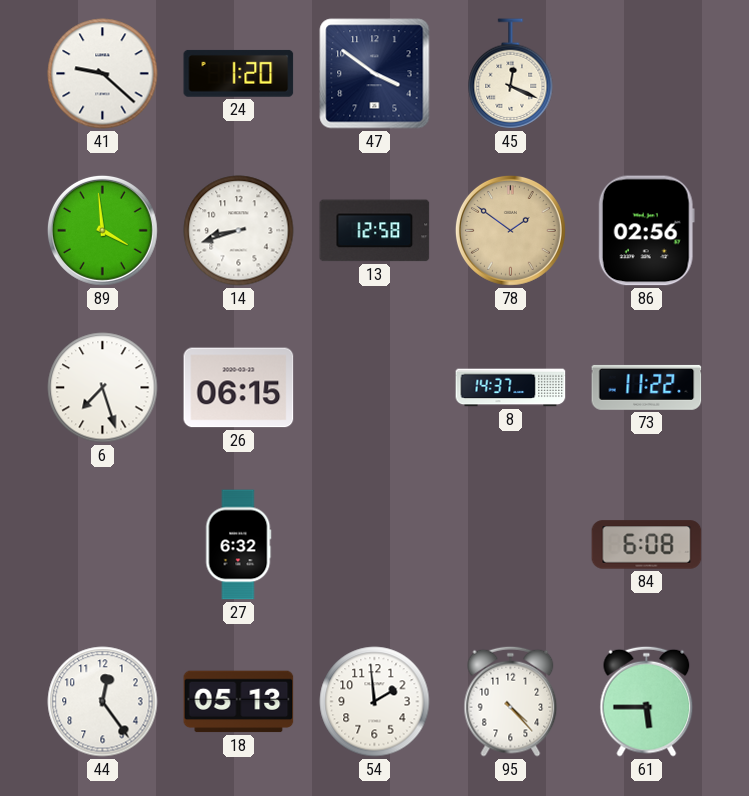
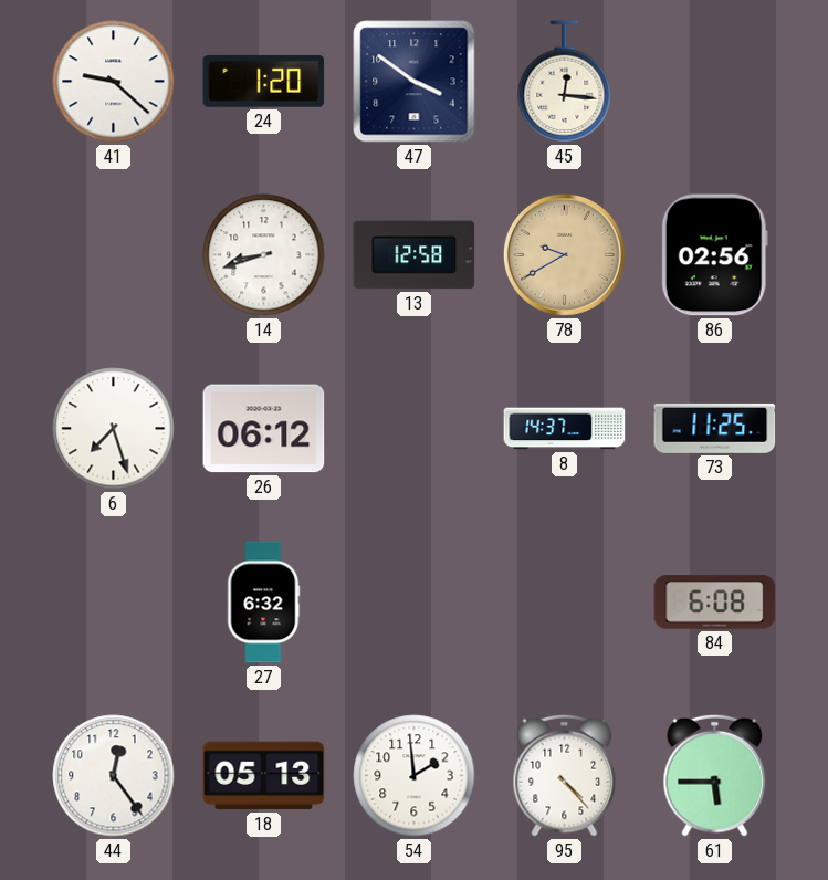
45: 12:19 -> 12:16
89: 3:59 -> none
78: 1:51 -> 9:40
26: 06:15 -> 06:12
73: 11:22 -> 11:25
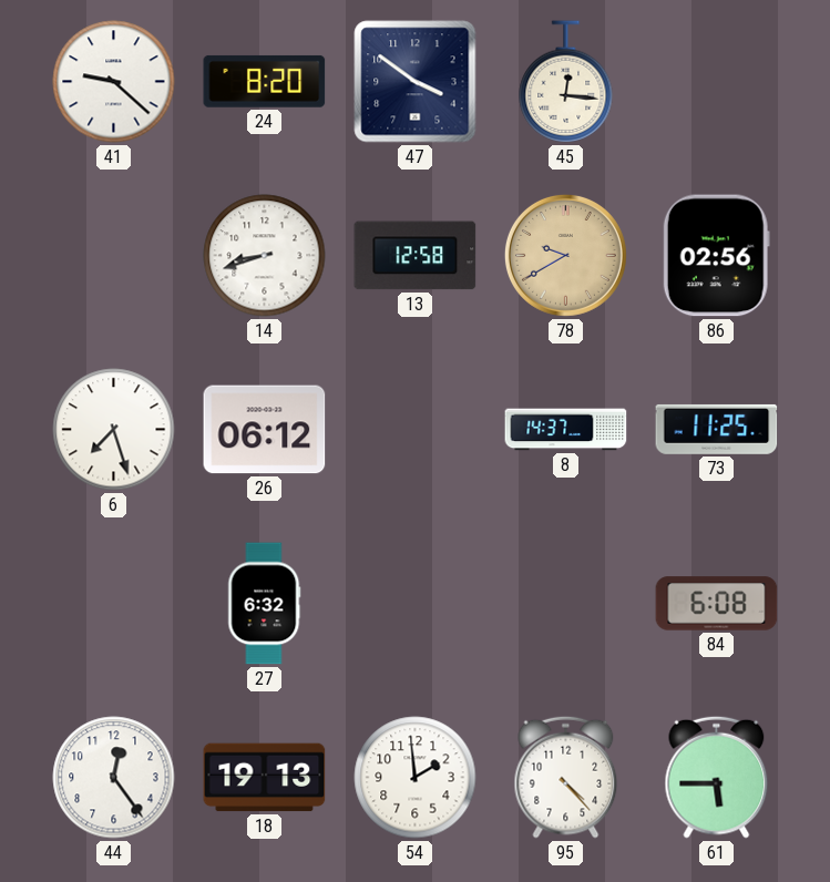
24: 1:20 -> 8:20
18: 05:13 -> 19:13
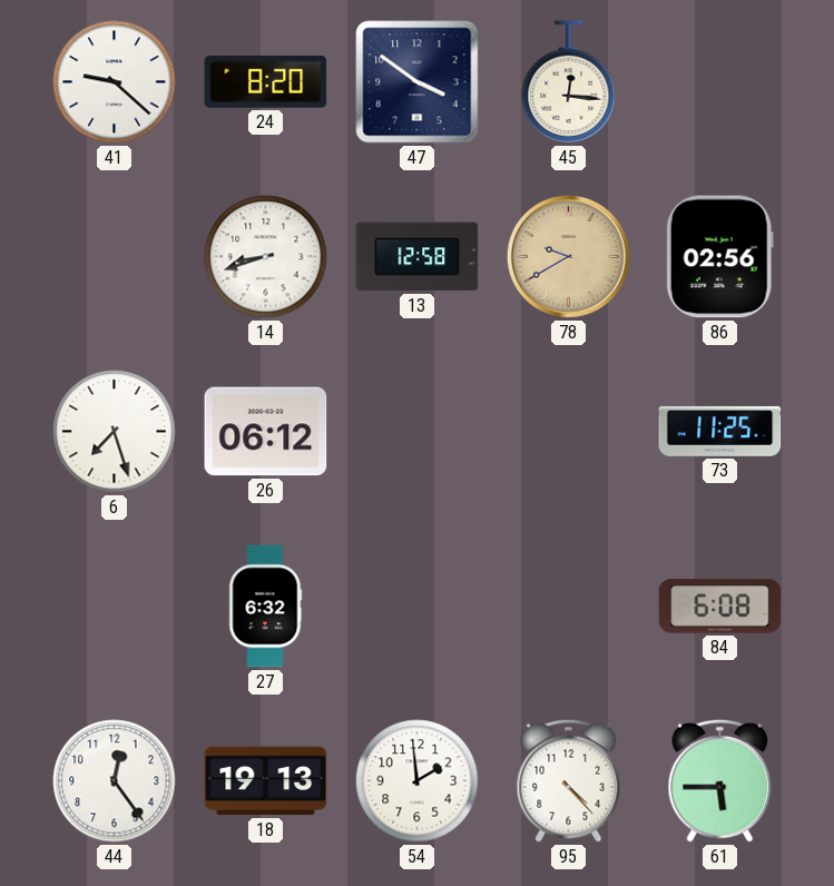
8: 14:37 -> none
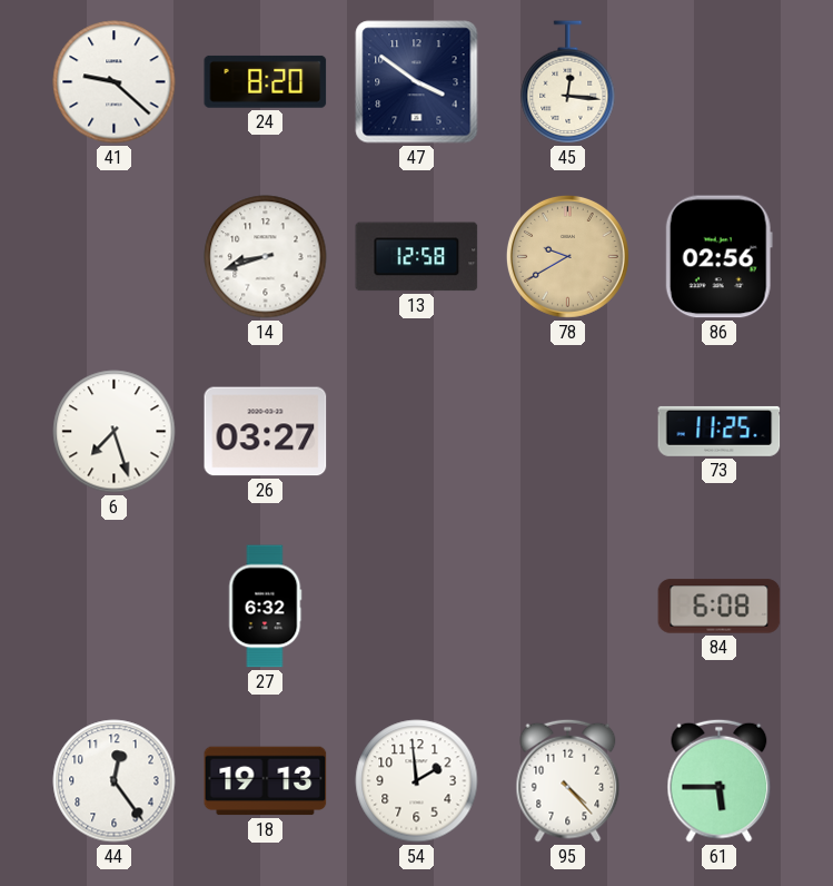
26: 06:12 -> 03:27
